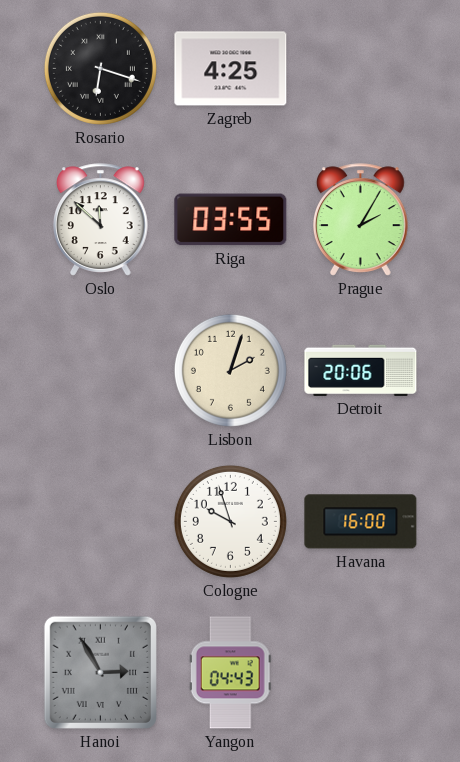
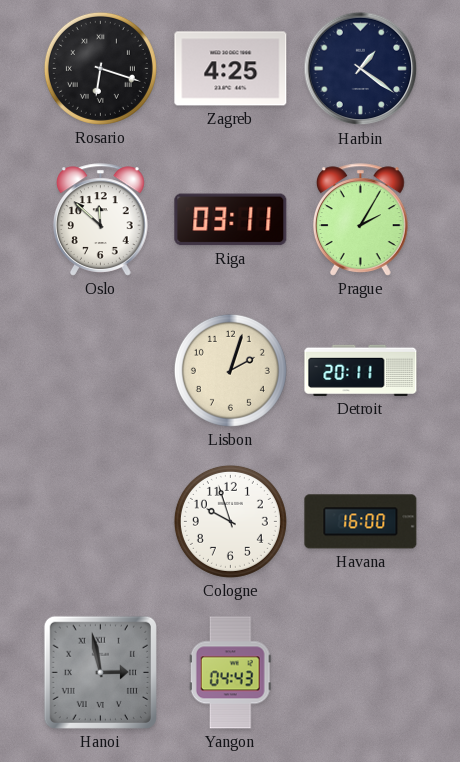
Harbin: none -> 1:21
Riga: 03:55 -> 03:11
Detroit: 20:06 -> 20:11
Hanoi: 2:55 -> 2:58
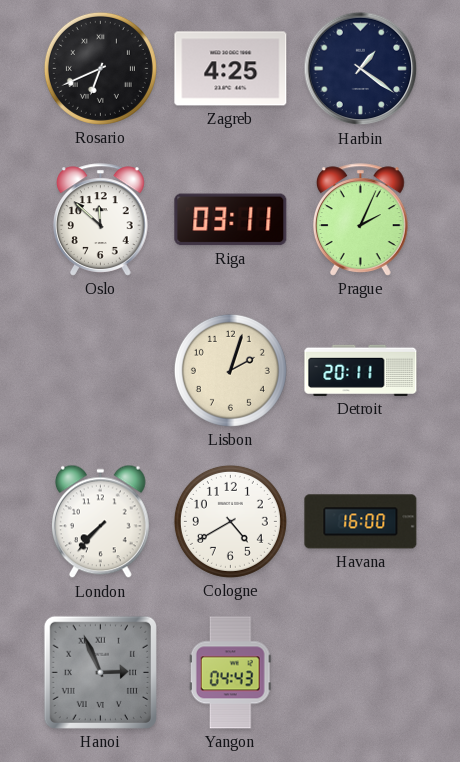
Rosario: 6:18 -> 6:41
Prague: 2:05 -> 2:04
London: none -> 7:37
Cologne: 9:57 -> 4:40
Hanoi: 2:58 -> 2:56
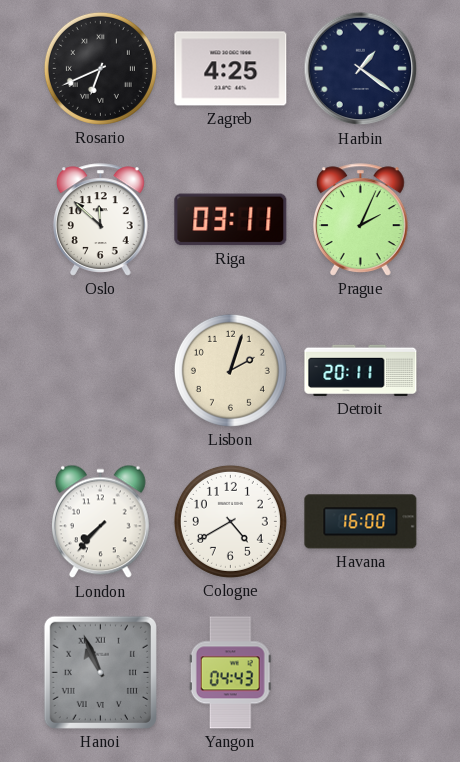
Hanoi: 2:56 -> 10:56
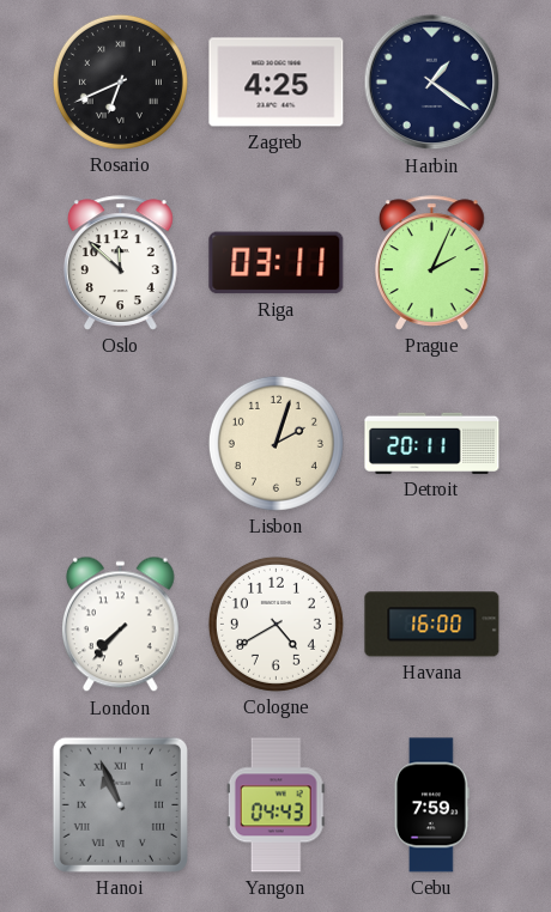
Cebu: none -> 7:59
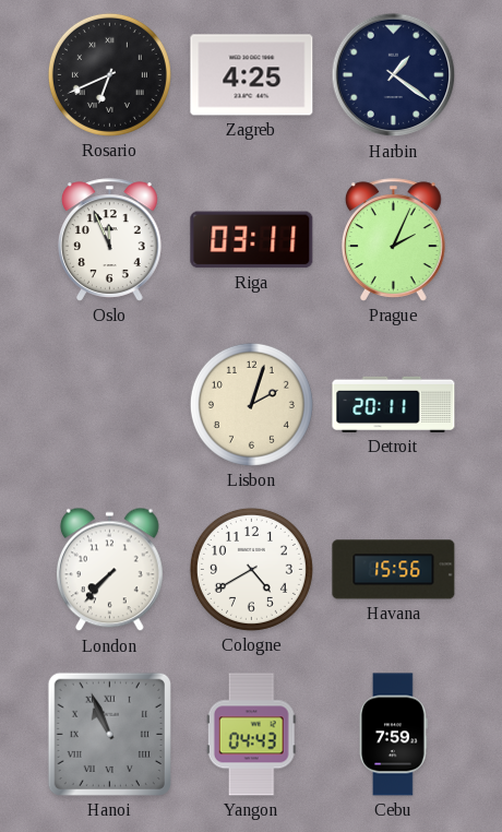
Oslo: 11:52 -> 11:56
Havana: 16:00 -> 15:56
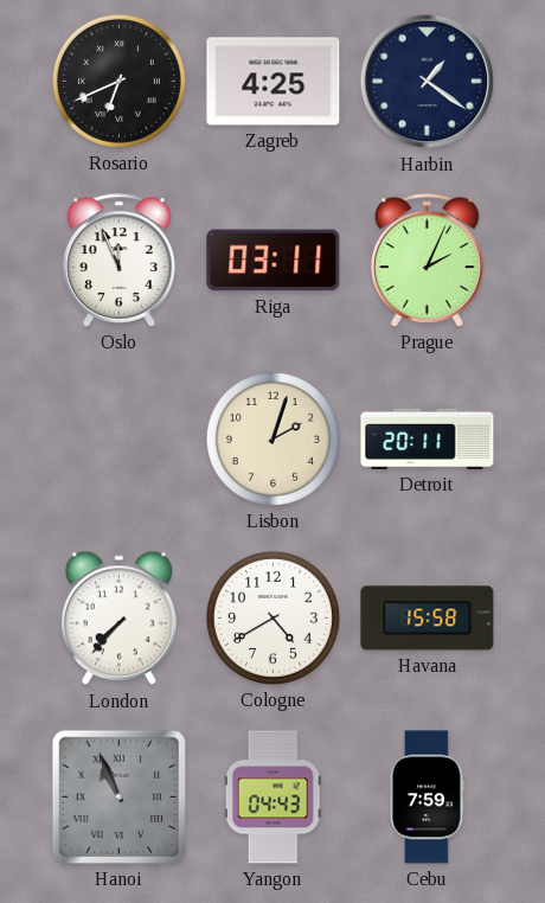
Havana: 15:56 -> 15:58
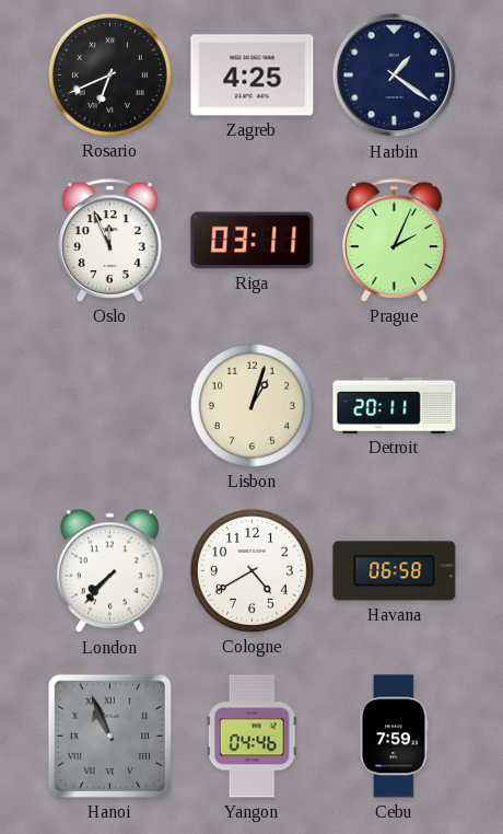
Lisbon: 2:03 -> 1:03
Havana: 15:58 -> 06:58
Yangon: 04:43 -> 04:46
